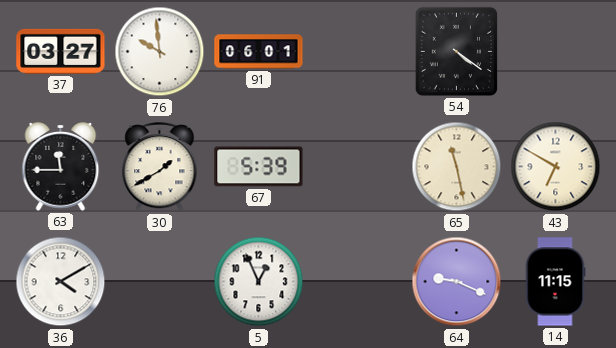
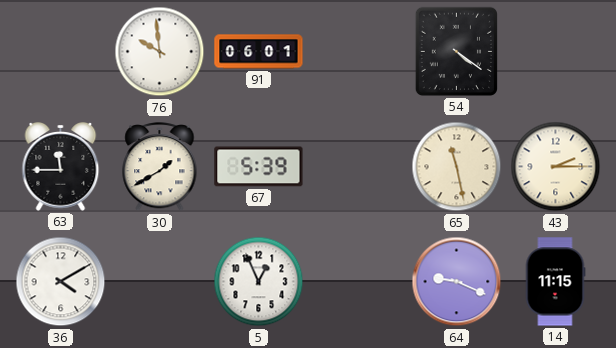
37: 03:27 -> none
43: 6:50 -> 2:15
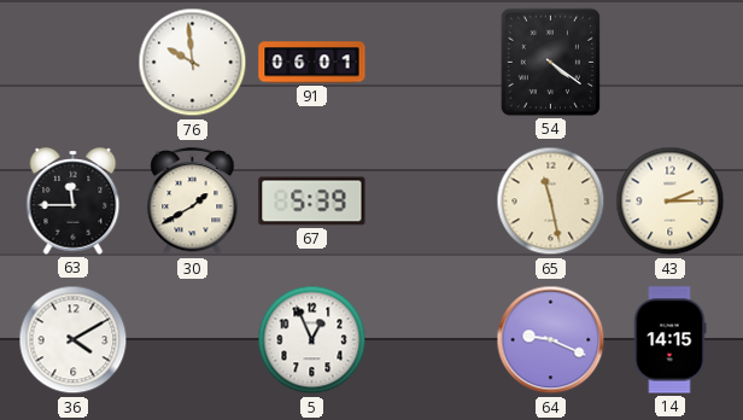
14: 11:15 -> 14:15
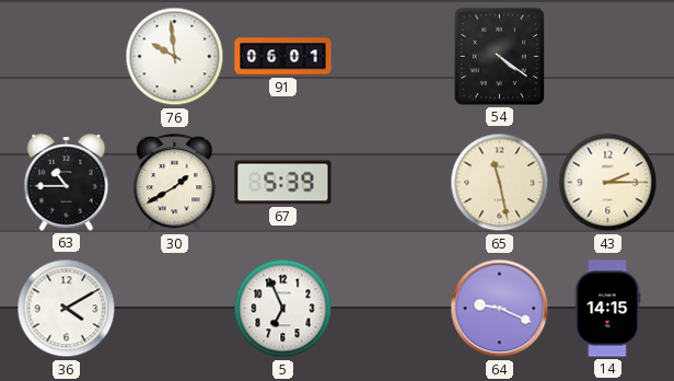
63: 11:45 -> 10:45
5: 12:56 -> 6:56
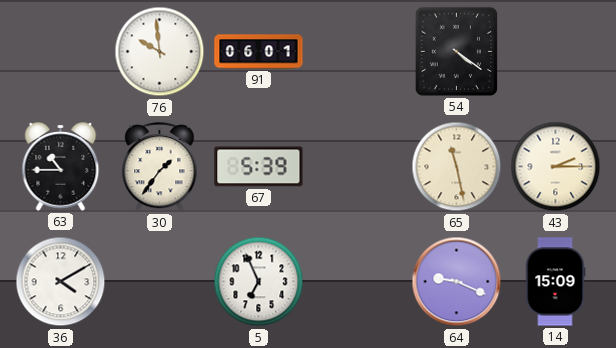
30: 1:40 -> 1:36
14: 14:15 -> 15:09
